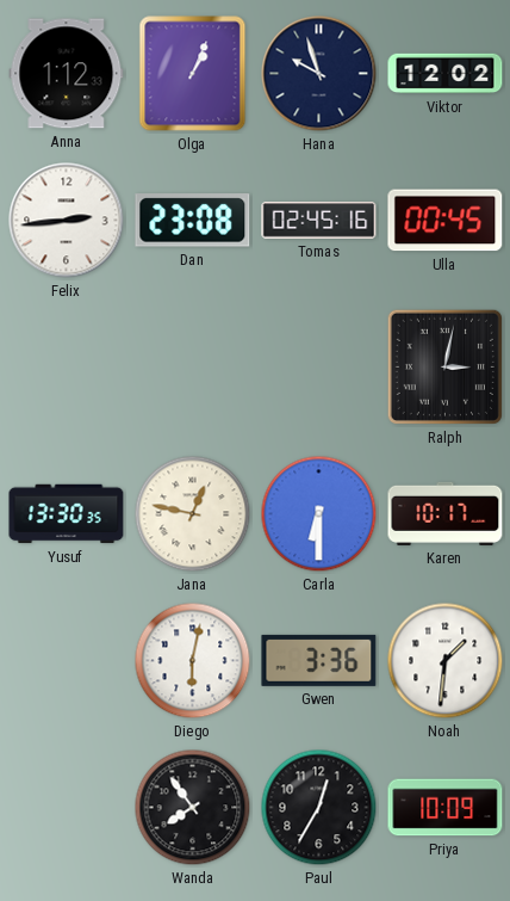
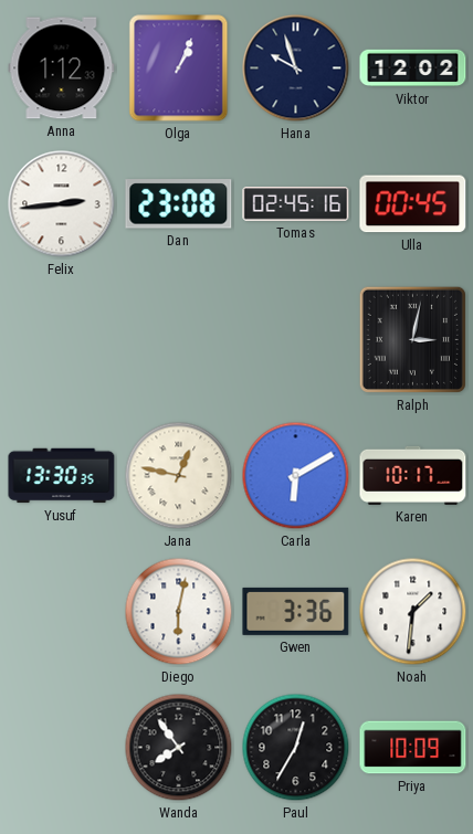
Carla: 6:30 -> 6:10
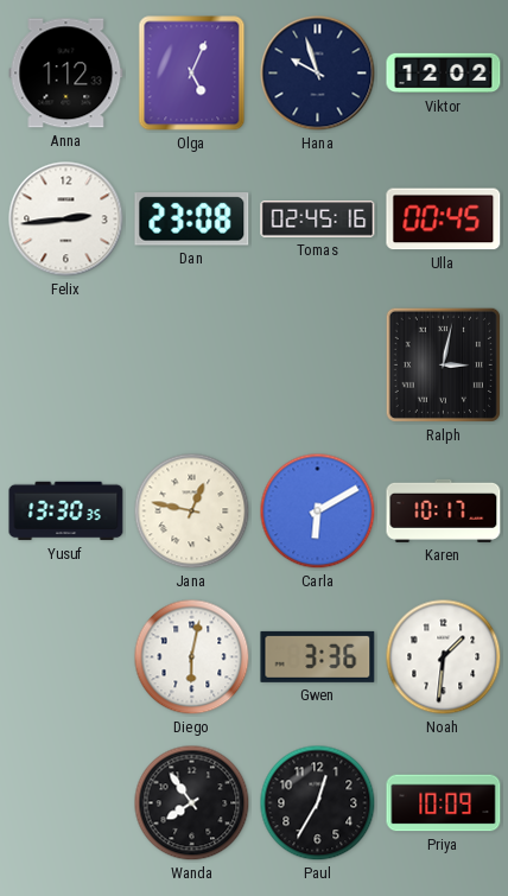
Olga: 1:04 -> 5:04
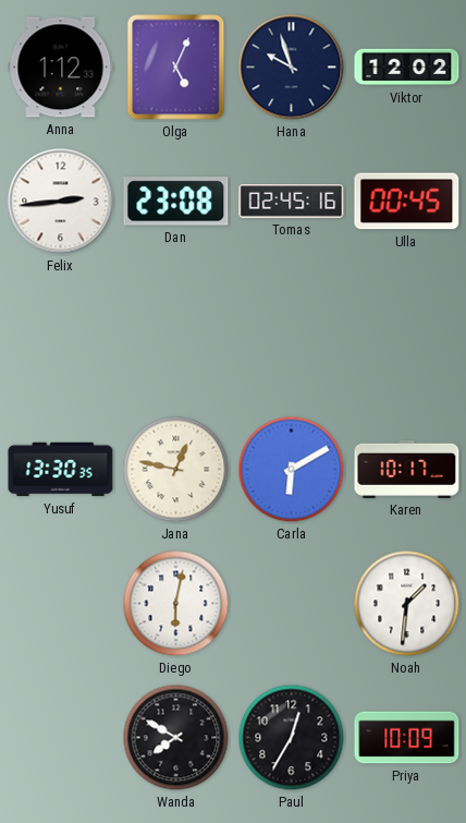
Ralph: 3:02 -> none
Gwen: 3:36 -> none
Wanda: 7:54 -> 7:50
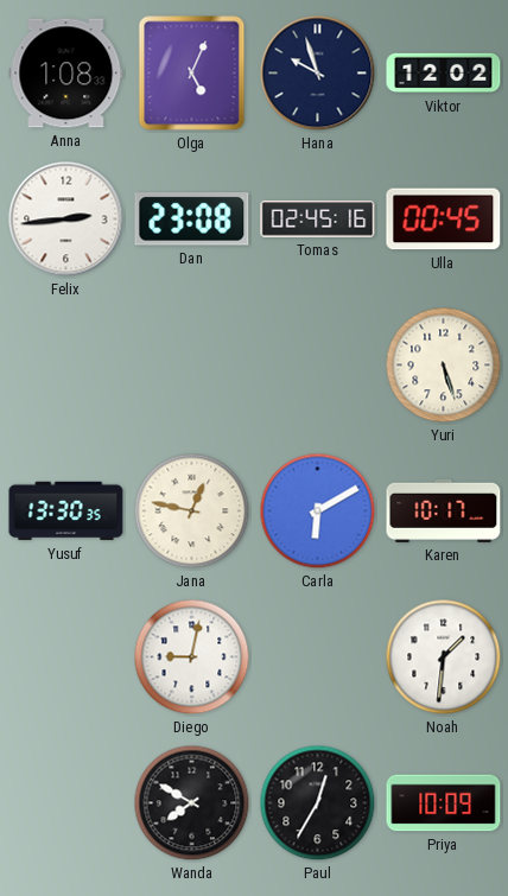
Anna: 1:12 -> 1:08
Yuri: none -> 5:27
Diego: 6:02 -> 9:02
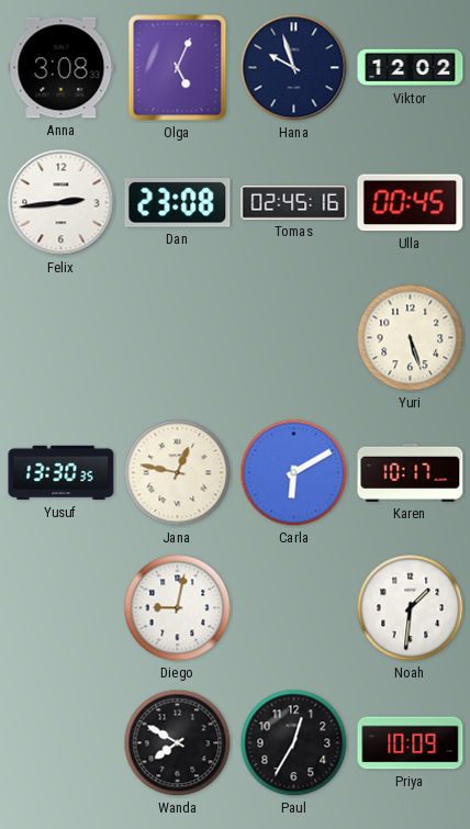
Anna: 1:08 -> 3:08
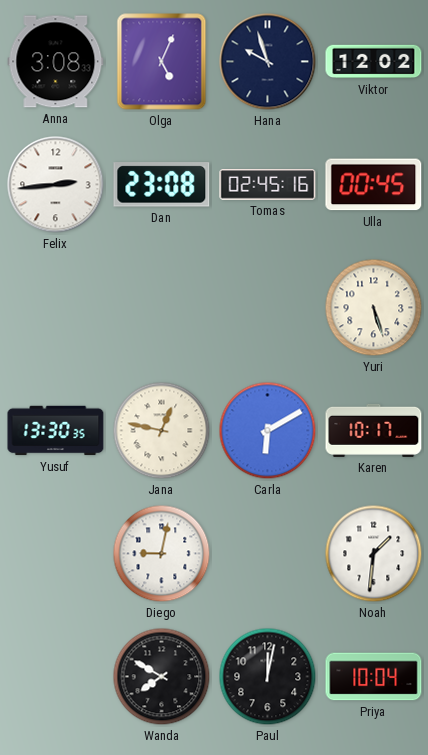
Paul: 12:35 -> 12:02
Priya: 10:09 -> 10:04
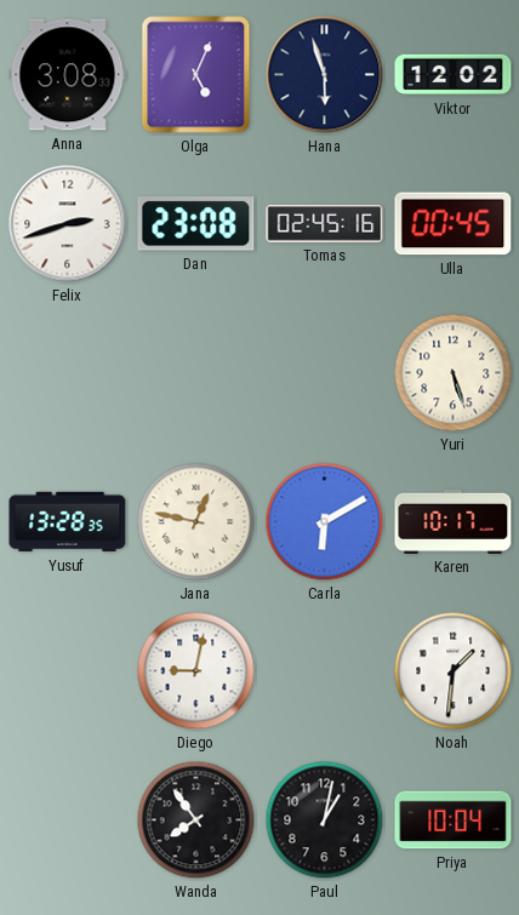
Hana: 9:57 -> 5:57
Felix: 2:44 -> 2:42
Yusuf: 13:30 -> 13:28
Wanda: 7:50 -> 7:54
Paul: 12:02 -> 1:02
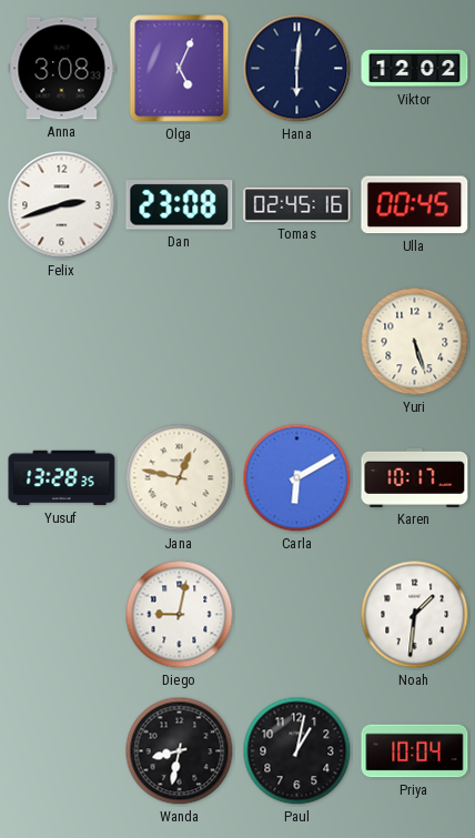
Hana: 5:57 -> 6:01
Wanda: 7:54 -> 8:32
